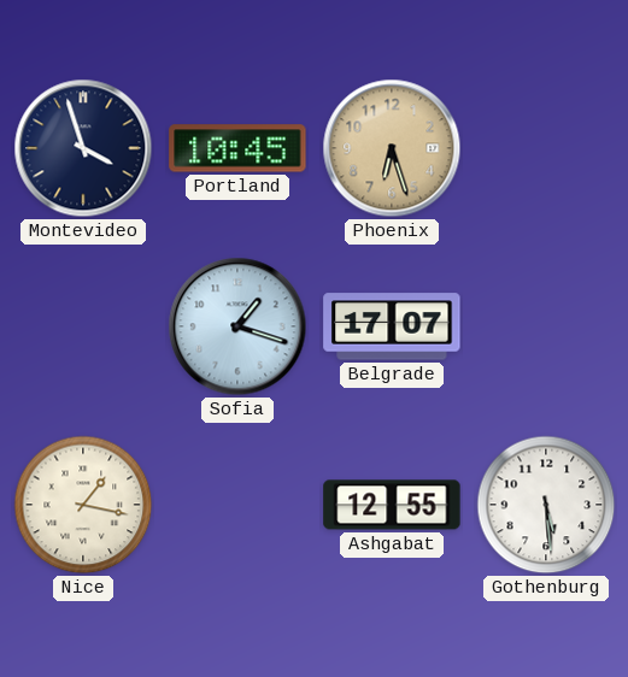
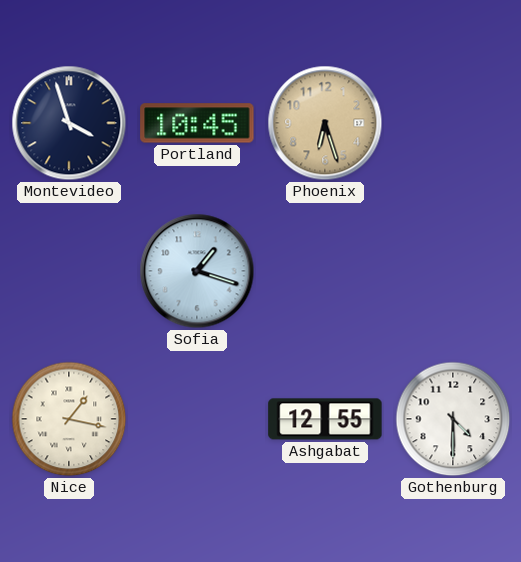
Belgrade: 17:07 -> none
Gothenburg: 5:29 -> 4:30
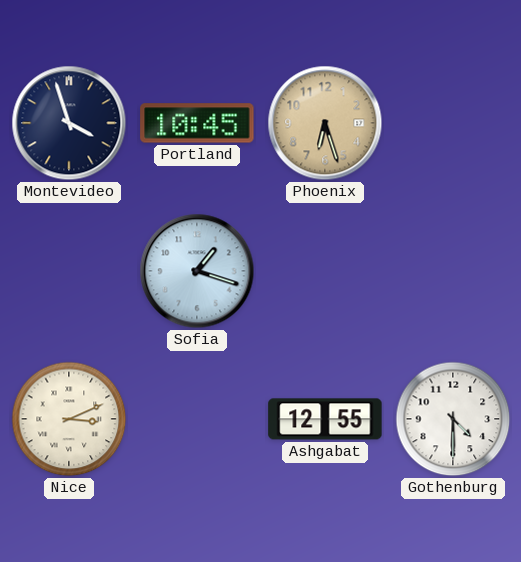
Nice: 1:17 -> 3:11
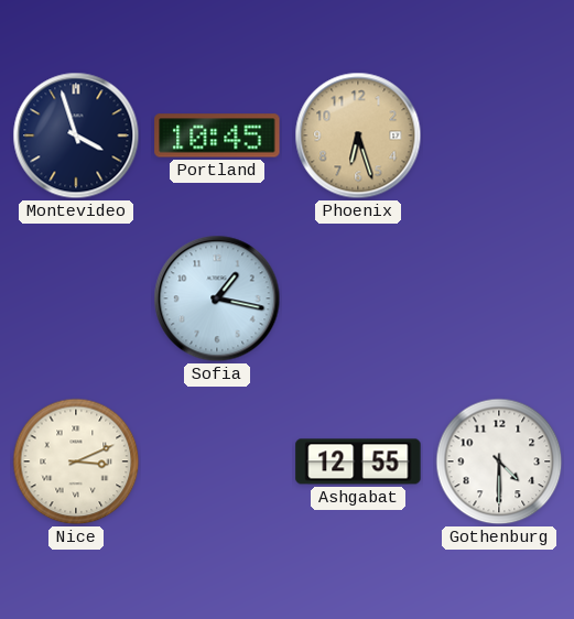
Sofia: 1:18 -> 1:17
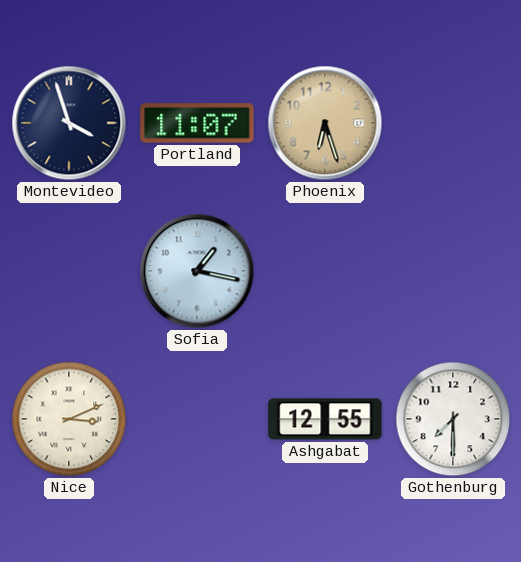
Portland: 10:45 -> 11:07
Gothenburg: 4:30 -> 7:30
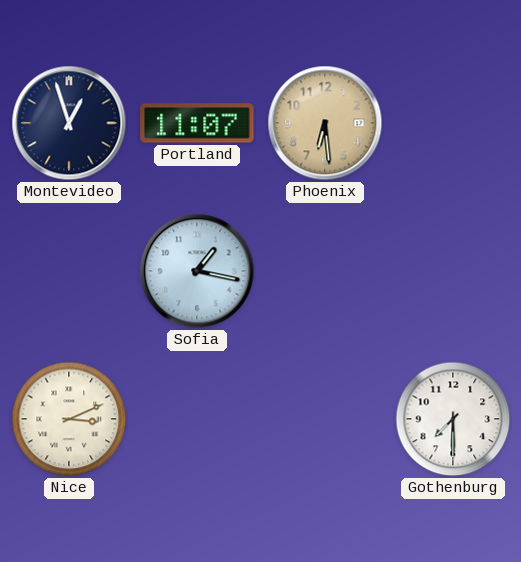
Montevideo: 3:57 -> 12:57
Phoenix: 6:27 -> 6:29
Ashgabat: 12:55 -> none
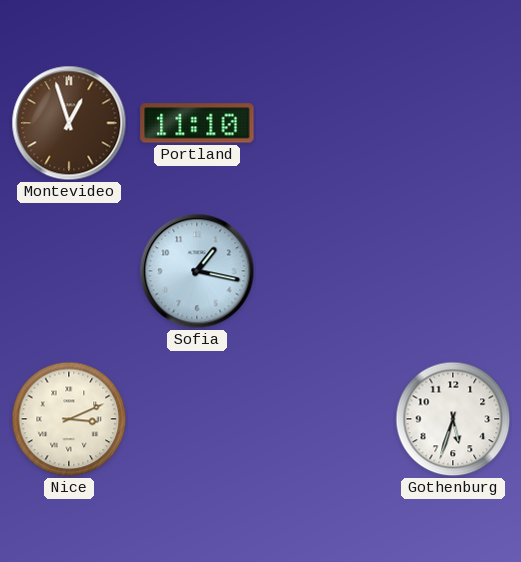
Montevideo dial: navy -> brown
Portland: 11:07 -> 11:10
Phoenix: 6:29 -> none
Gothenburg: 7:30 -> 5:33
